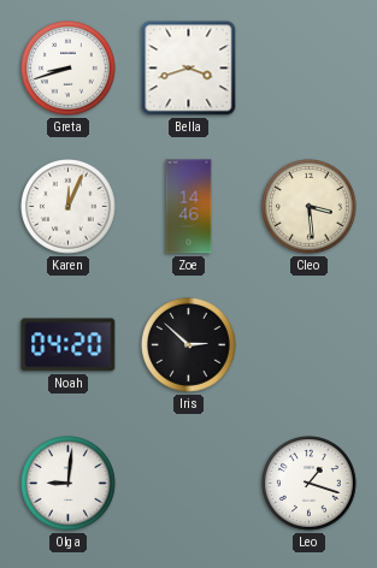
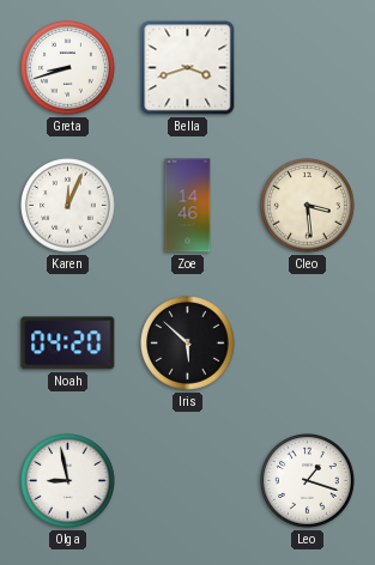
Iris: 2:52 -> 5:52
Olga: 9:01 -> 8:58
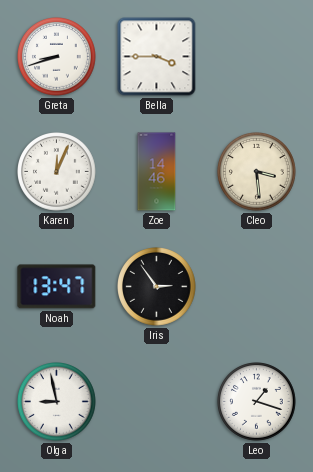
Bella: 3:42 -> 3:45
Noah: 04:20 -> 13:47
Iris: 5:52 -> 2:54
